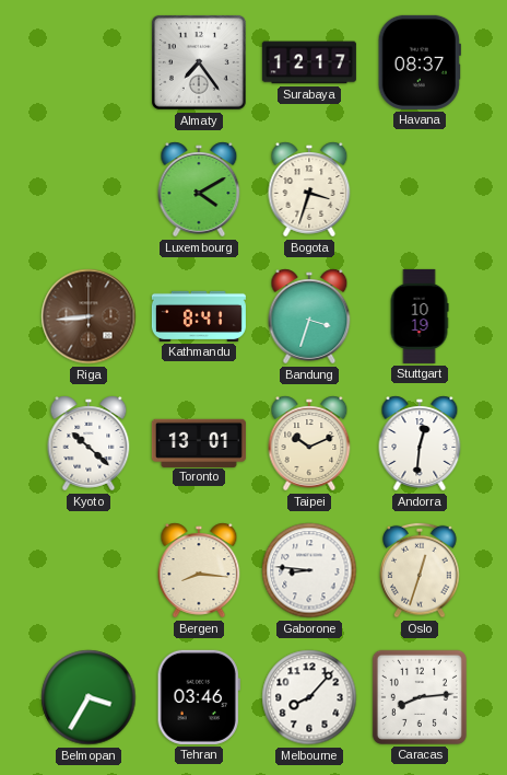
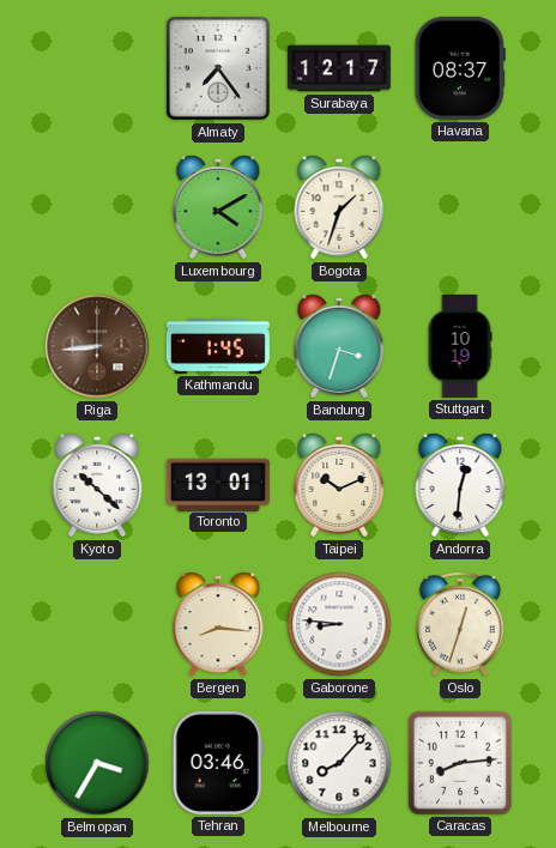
Bogota: 3:33 -> 1:33
Kathmandu: 8:41 -> 1:45
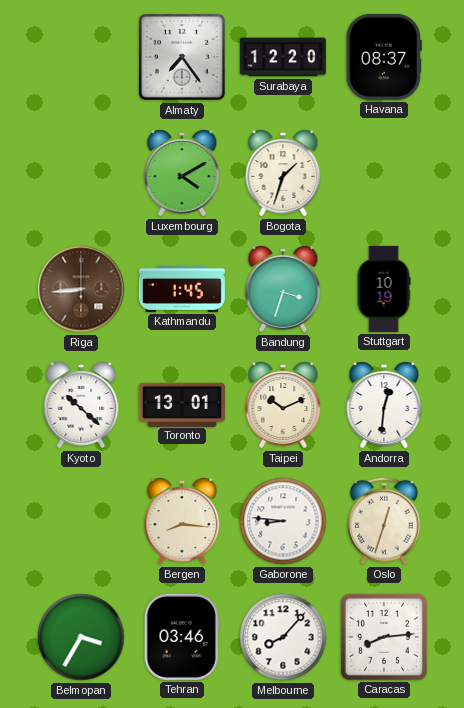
Surabaya: 12:17 -> 12:20
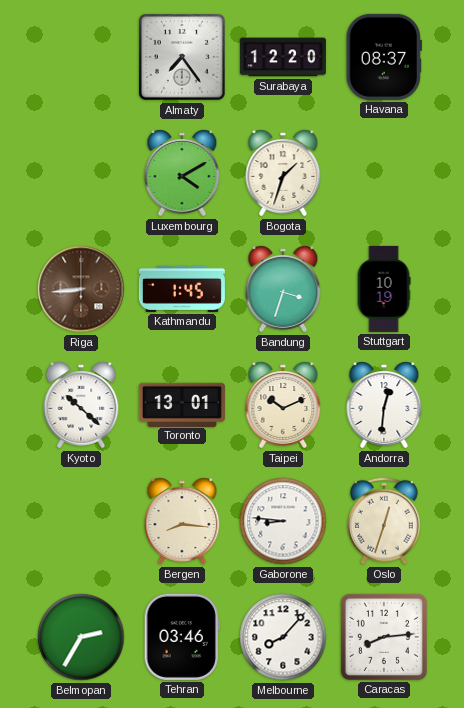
Belmopan: 3:35 -> 2:35
